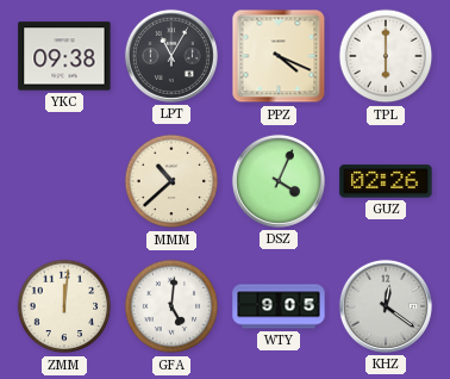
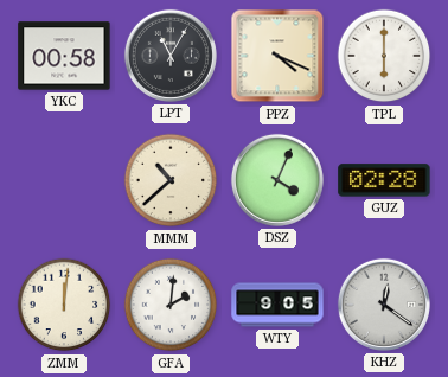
YKC: 09:38 -> 00:58
GUZ: 02:26 -> 02:28
GFA: 5:01 -> 2:01
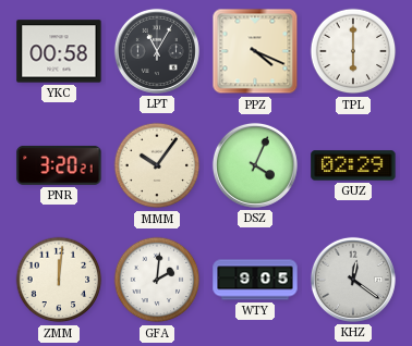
PNR: none -> 3:20
MMM: 10:38 -> 10:06
GUZ: 02:28 -> 02:29
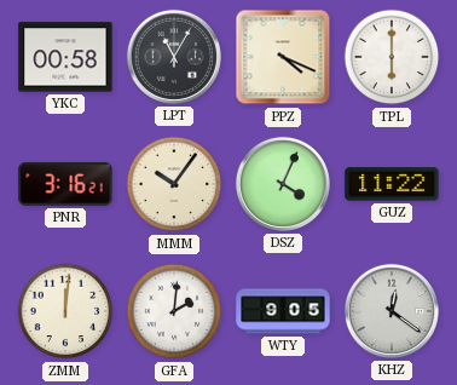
PNR: 3:20 -> 3:16
GUZ: 02:29 -> 11:22
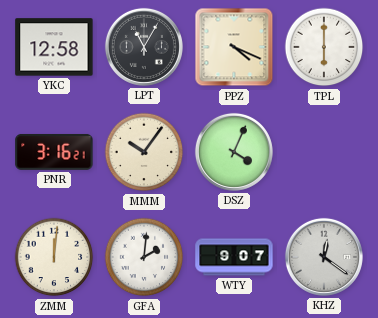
YKC: 00:58 -> 12:58
GUZ: 11:22 -> none
WTY: 9:05 -> 9:07
